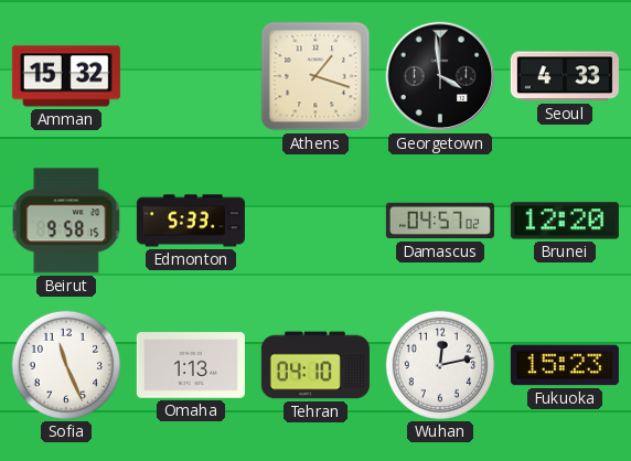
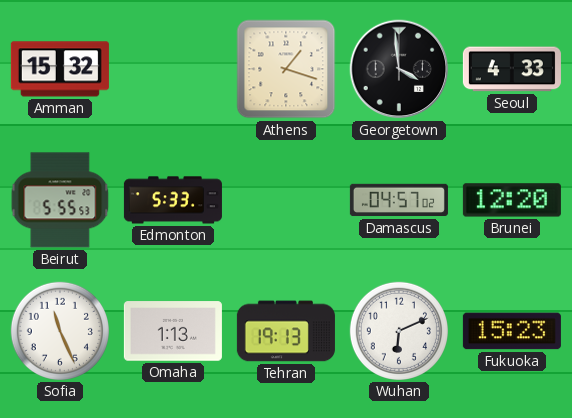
Beirut: 9:58 -> 5:55
Tehran: 04:10 -> 19:13
Wuhan: 12:13 -> 6:11
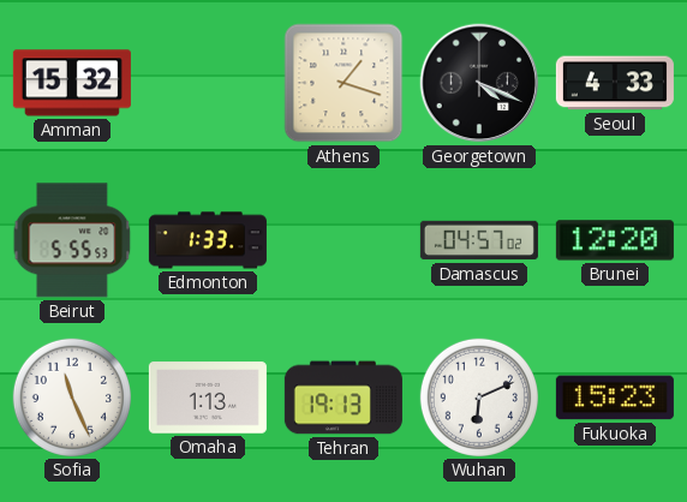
Georgetown: 3:59 -> 4:19
Edmonton: 5:33 -> 1:33
